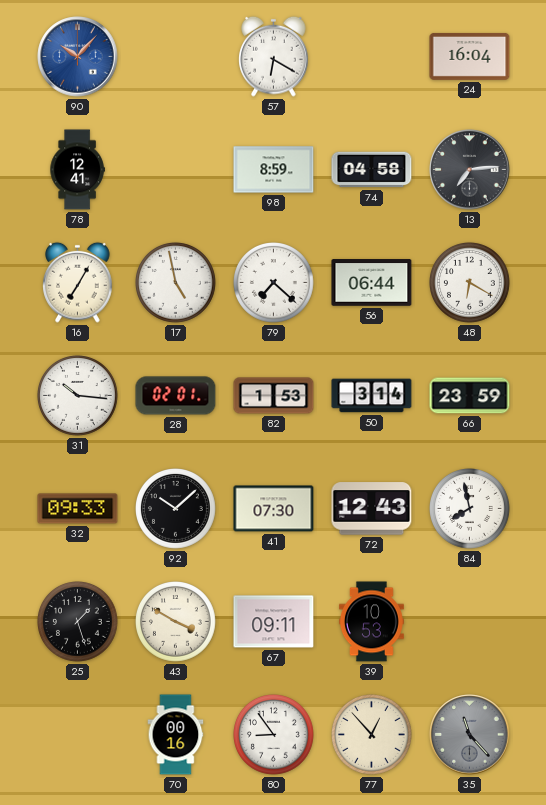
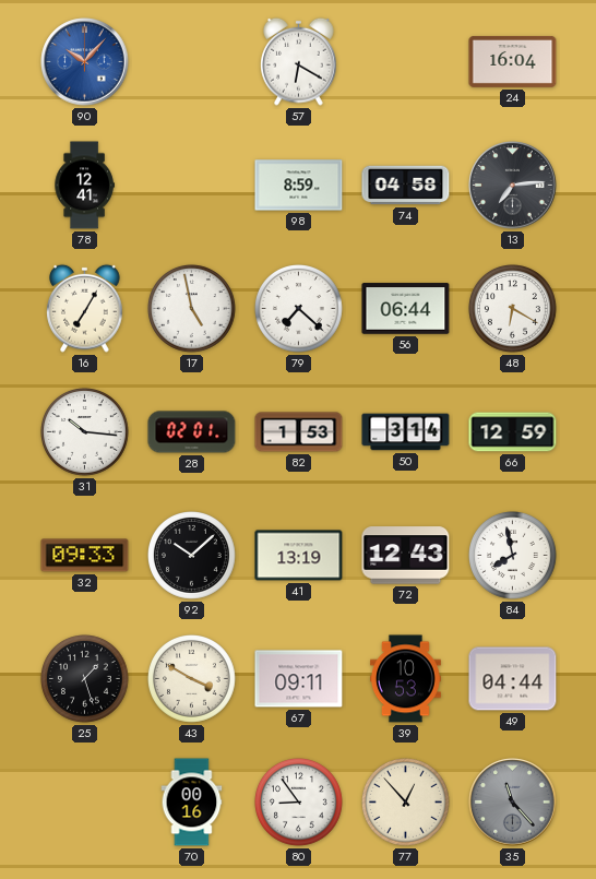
66: 23:59 -> 12:59
41: 07:30 -> 13:19
49: none -> 04:44
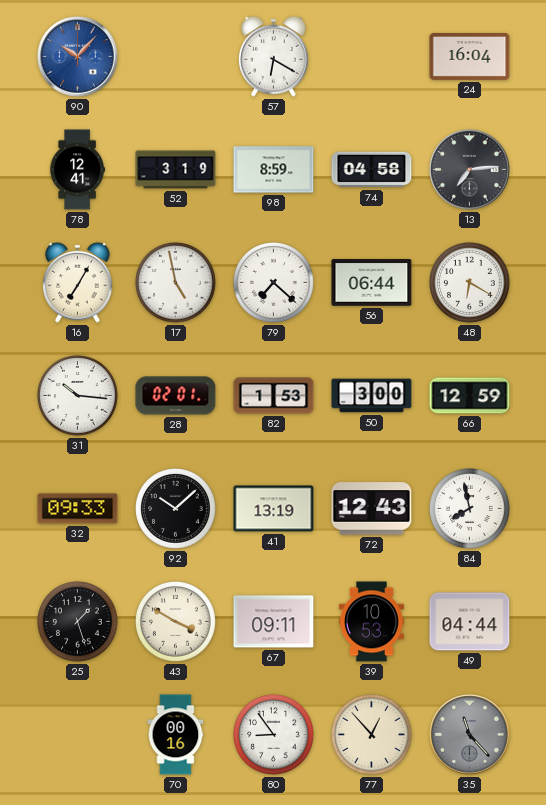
52: none -> 3:19
50: 3:14 -> 3:00
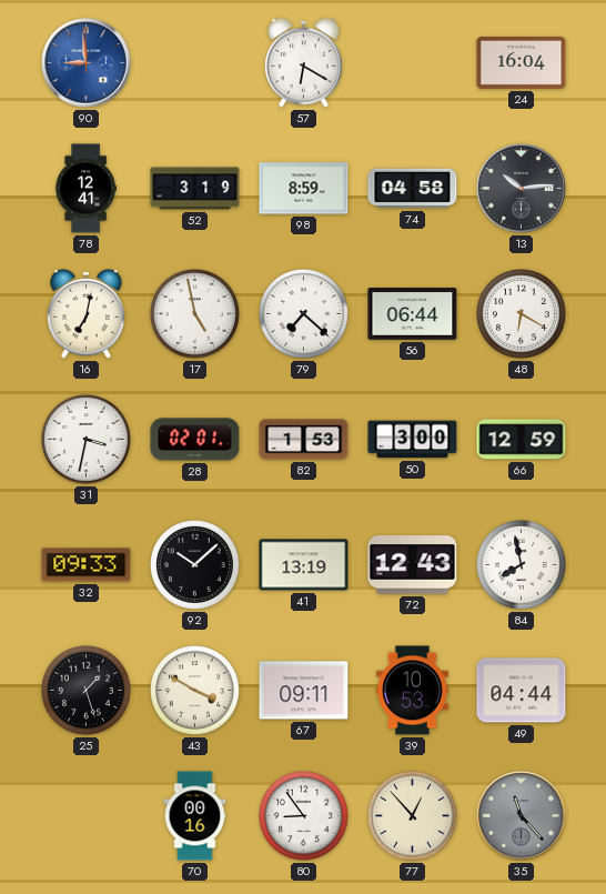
90: 10:07 -> 8:59
13: 7:14 -> 10:14
16: 7:05 -> 7:02
31: 10:16 -> 3:32
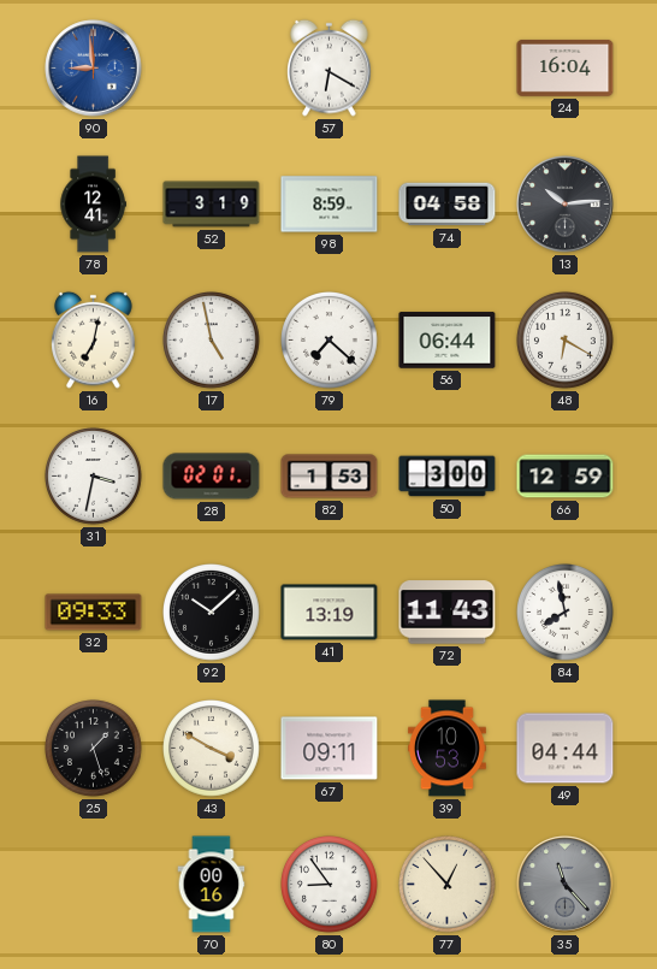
72: 12:43 -> 11:43
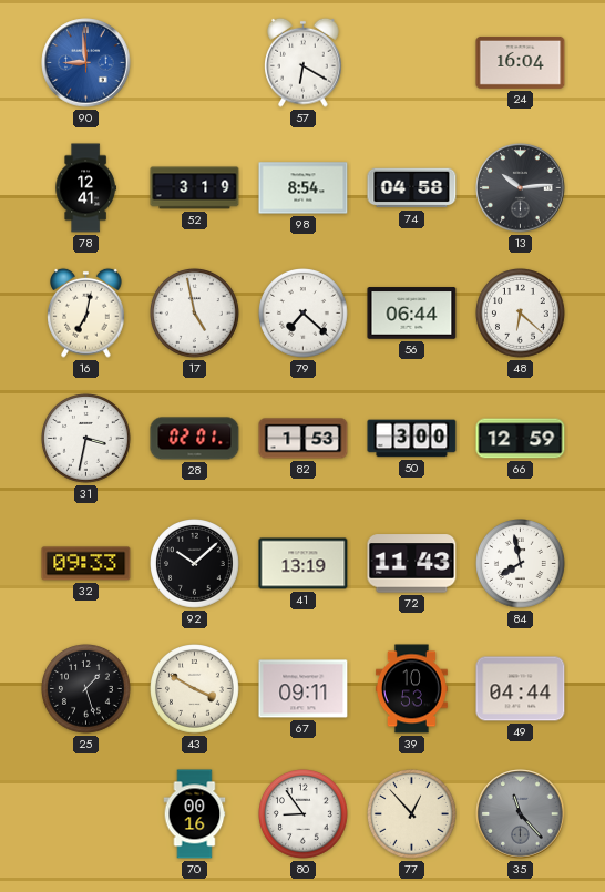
98: 8:59 -> 8:54
48: 6:20 -> 6:22
